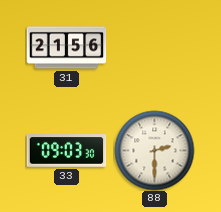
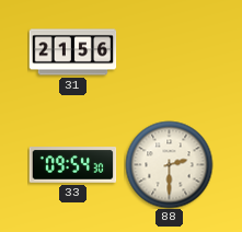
33: 09:03 -> 09:54
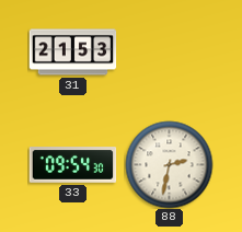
31: 21:56 -> 21:53
88: 2:30 -> 2:32
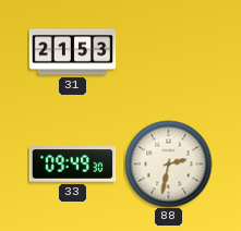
33: 09:54 -> 09:49
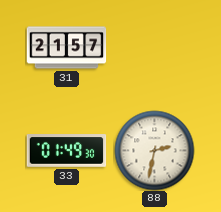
31: 21:53 -> 21:57
33: 09:49 -> 01:49
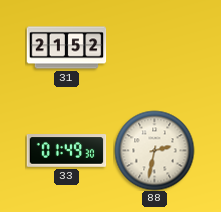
31: 21:57 -> 21:52
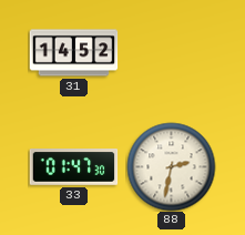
31: 21:52 -> 14:52
33: 01:49 -> 01:47
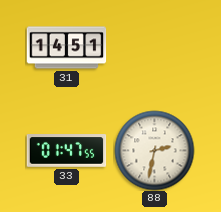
31: 14:52 -> 14:51
33: 01:47:30 -> 01:47:55
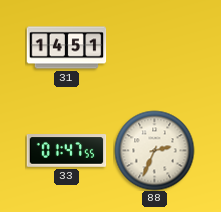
88: 2:32 -> 2:34
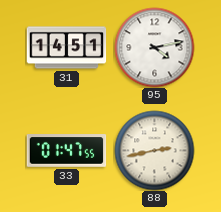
95: none -> 4:13
88: 2:34 -> 2:43
